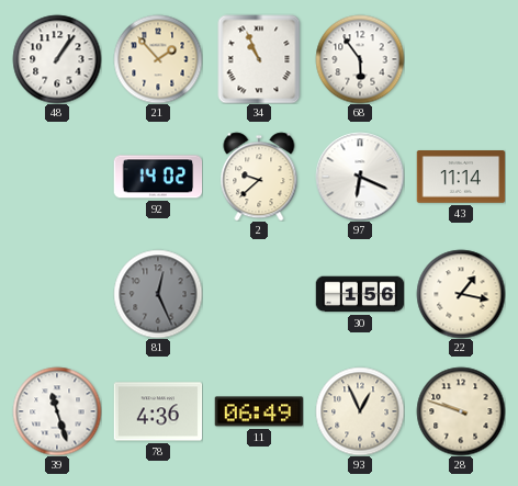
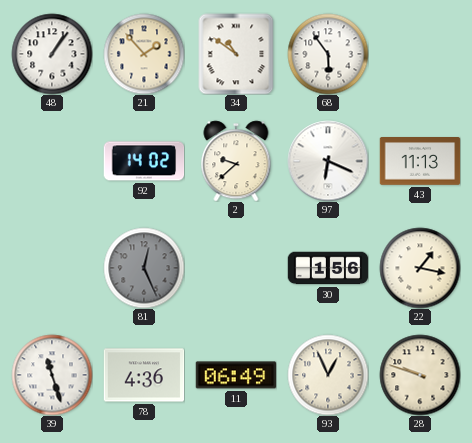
34: 10:56 -> 10:51
43: 11:14 -> 11:13
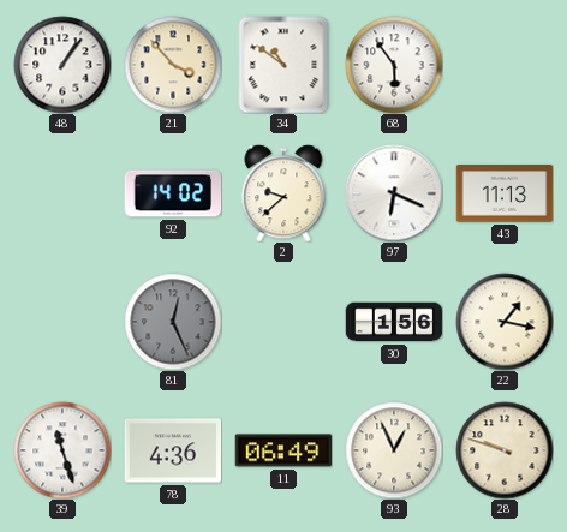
21: 1:53 -> 3:53
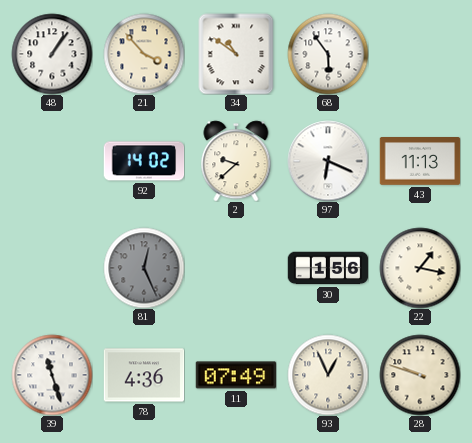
11: 06:49 -> 07:49
